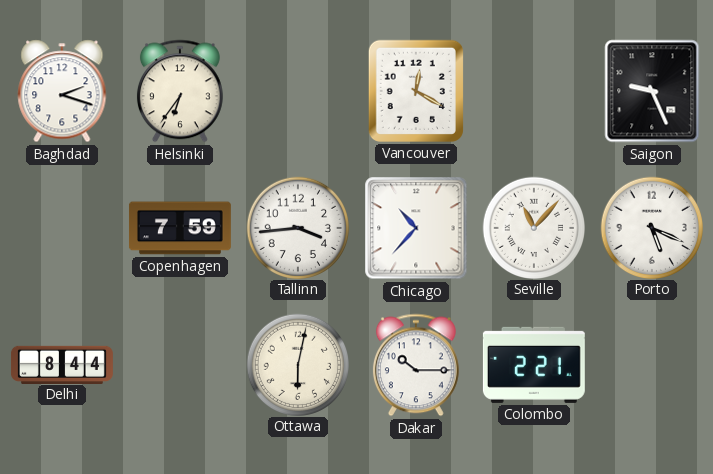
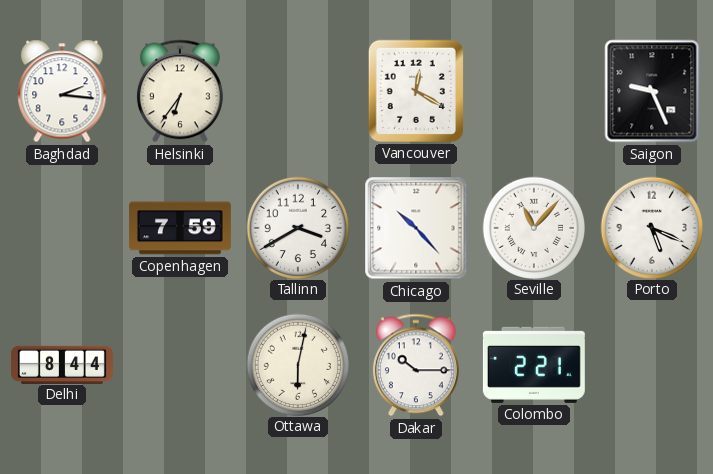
Baghdad: 2:18 -> 2:16
Tallinn: 3:44 -> 3:40
Chicago: 10:37 -> 10:23
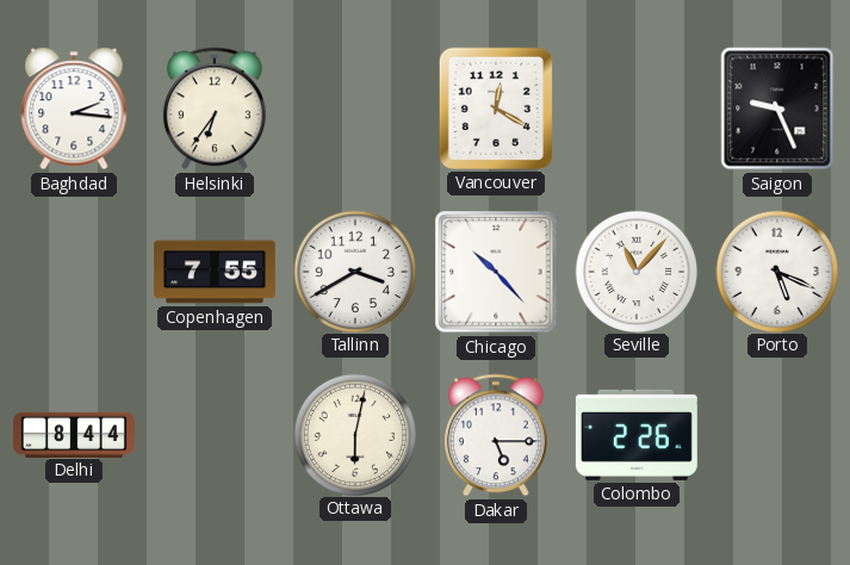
Copenhagen: 7:59 -> 7:55
Dakar: 10:15 -> 5:15
Colombo: 2:21 -> 2:26
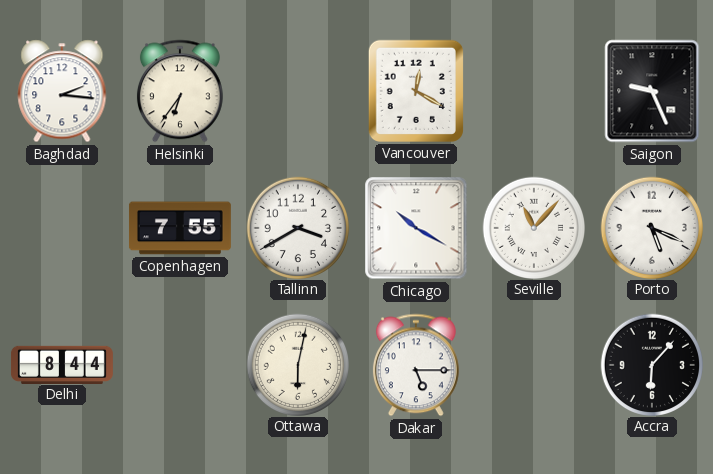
Chicago: 10:23 -> 10:20
Colombo: 2:26 -> none
Accra: none -> 6:07
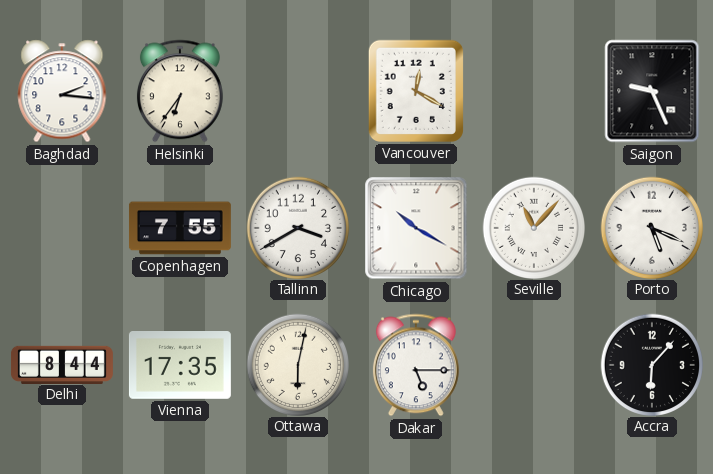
Vienna: none -> 17:35
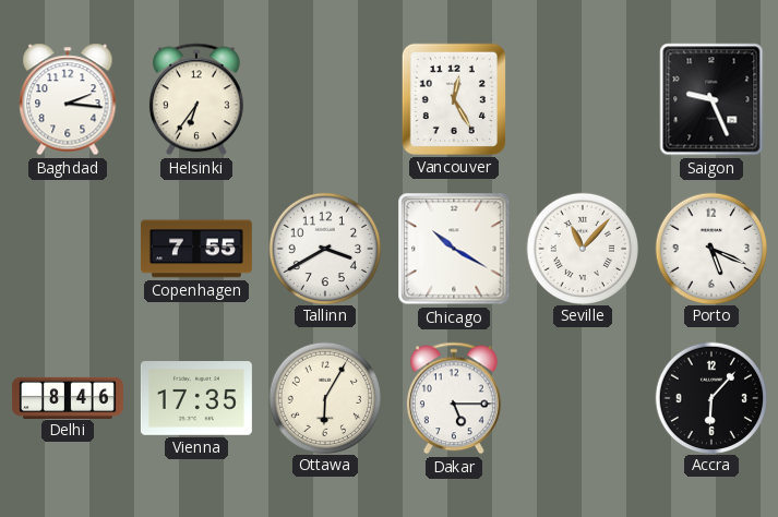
Vancouver: 12:20 -> 12:25
Delhi: 8:44 -> 8:46
Ottawa: 6:02 -> 6:05
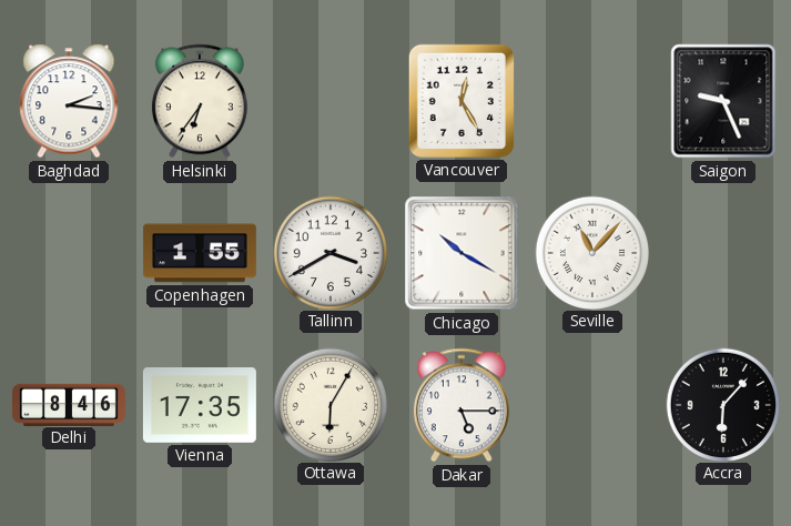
Copenhagen: 7:55 -> 1:55
Porto: 5:19 -> none
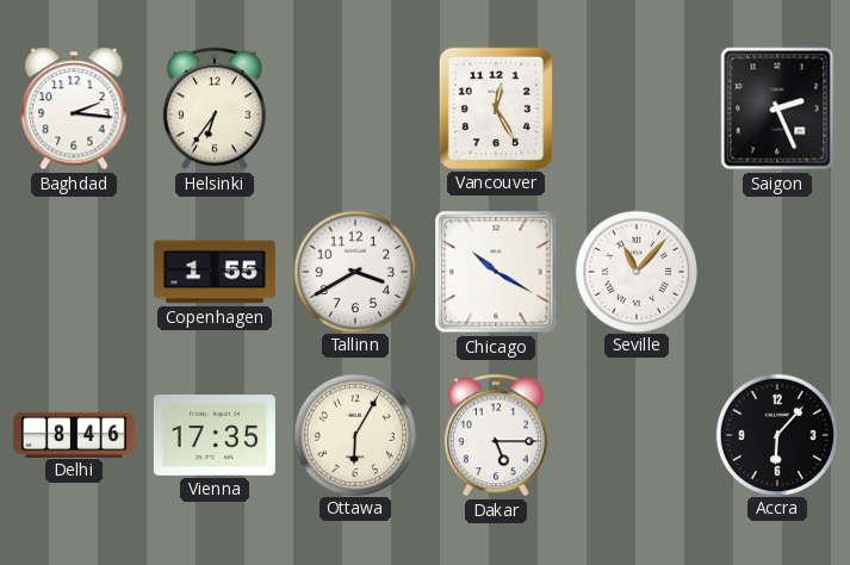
Saigon: 9:26 -> 2:26
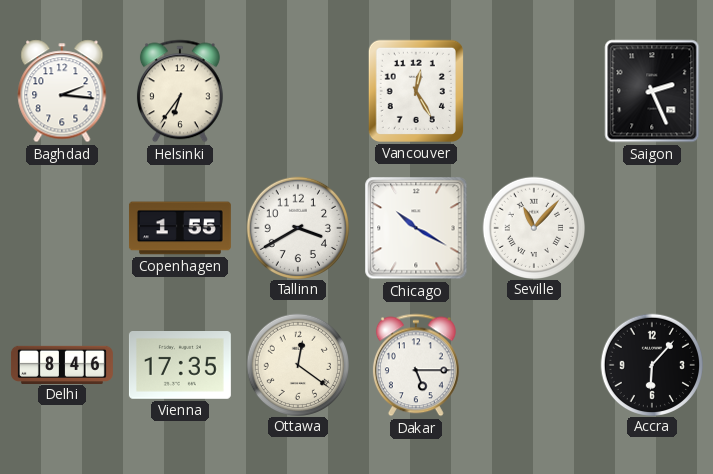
Ottawa: 6:05 -> 12:21
